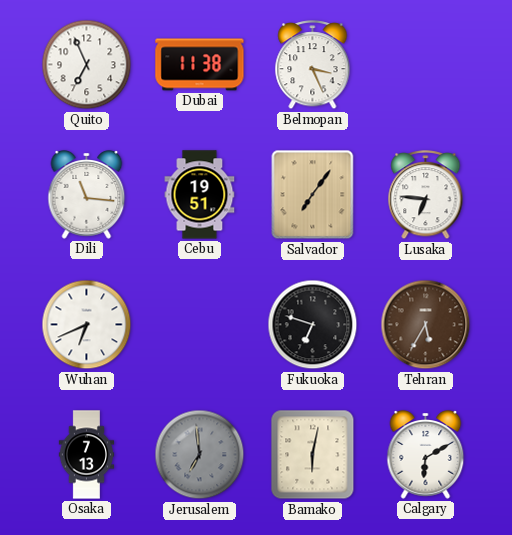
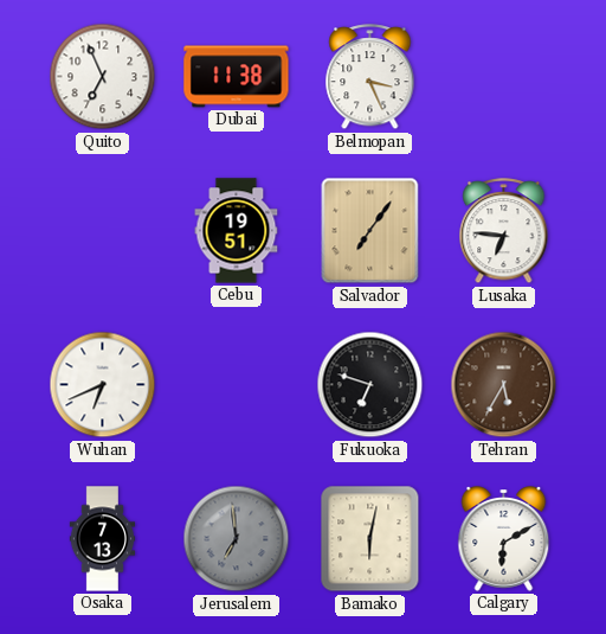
Dili: 11:16 -> none
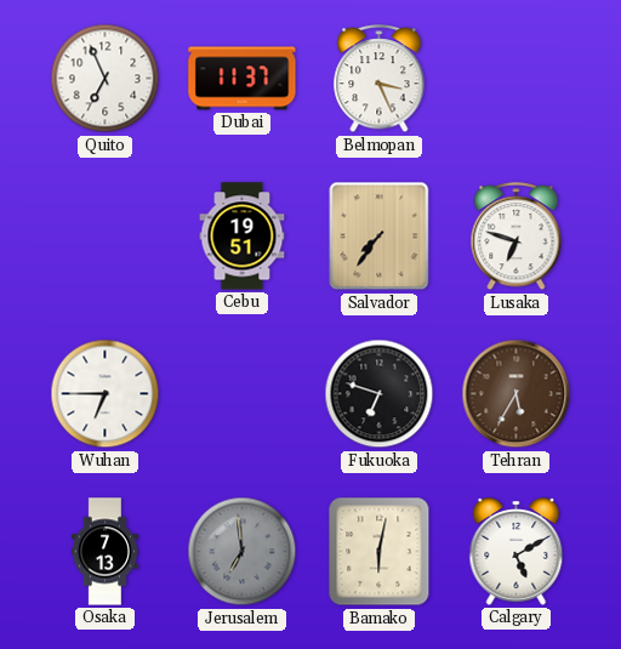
Dubai: 11:38 -> 11:37
Salvador: 7:06 -> 7:36
Lusaka: 6:46 -> 6:48
Wuhan: 6:41 -> 6:45
Calgary: 6:10 -> 5:10
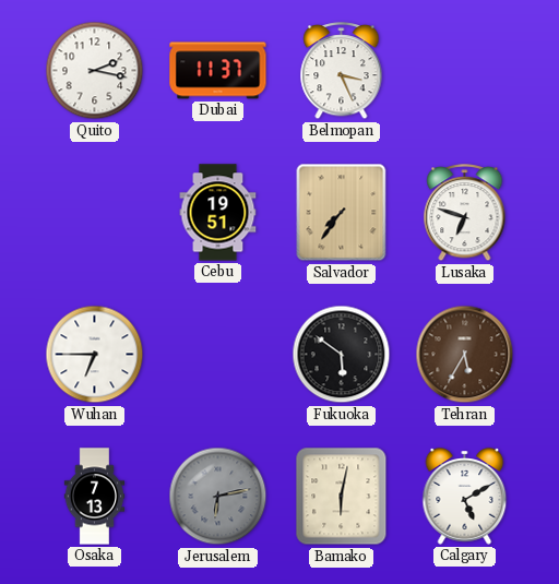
Quito: 6:56 -> 2:17
Fukuoka: 6:48 -> 5:51
Jerusalem: 6:59 -> 6:13
